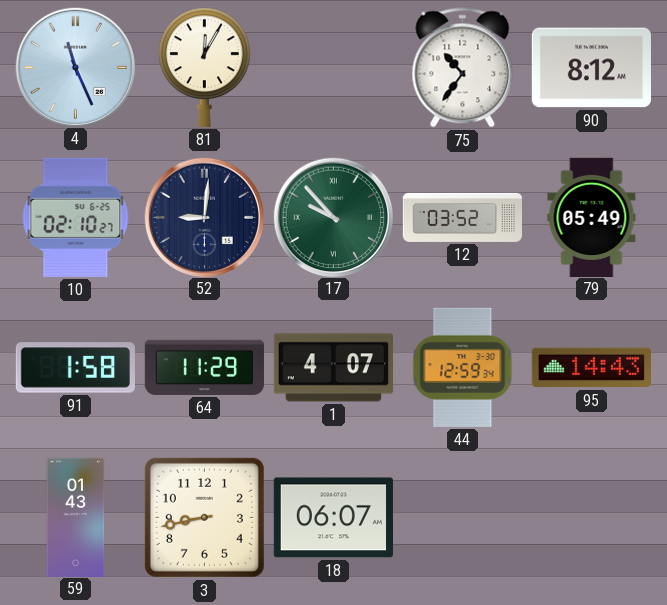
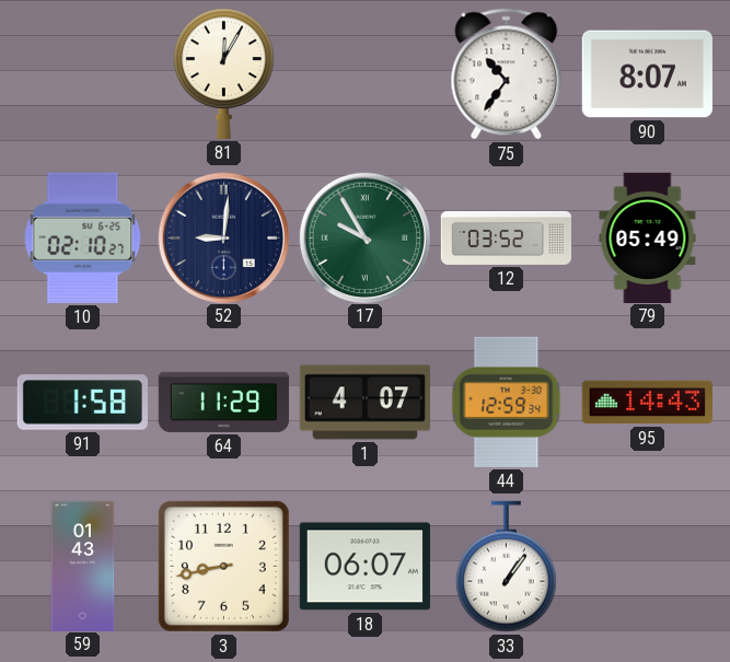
4: 11:26 -> none
90: 8:12 -> 8:07
17: 9:53 -> 9:55
33: none -> 1:06
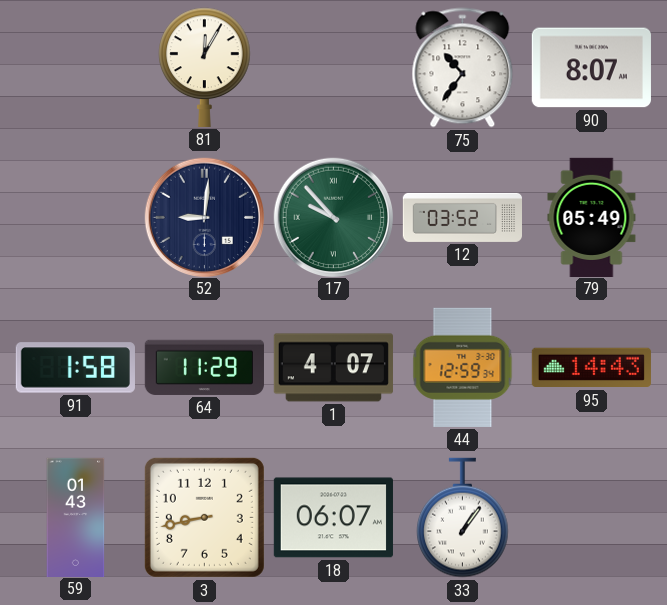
10: 02:10 -> none
17: 9:55 -> 9:53
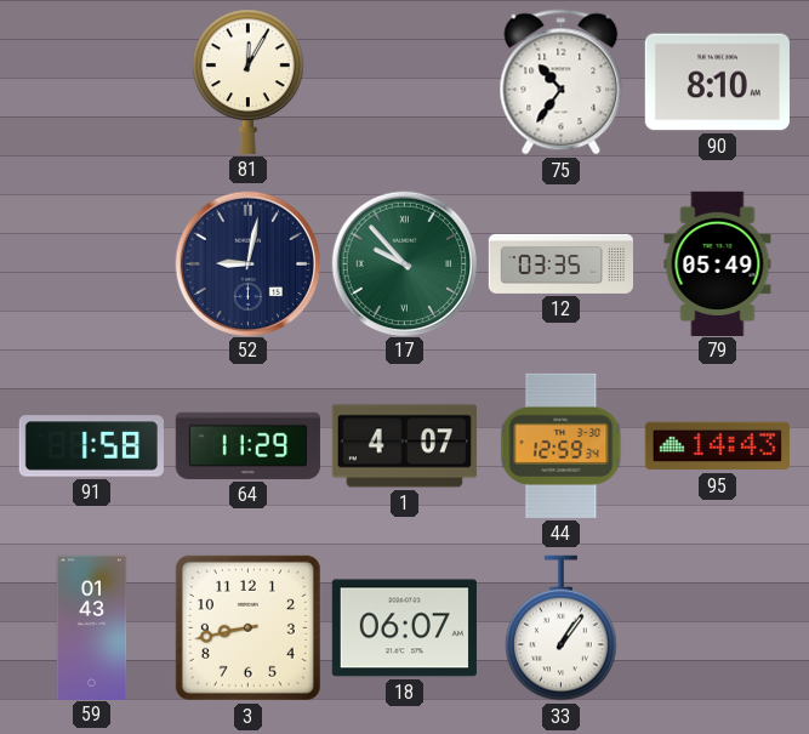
90: 8:07 -> 8:10
52: 9:01 -> 9:02
12: 03:52 -> 03:35
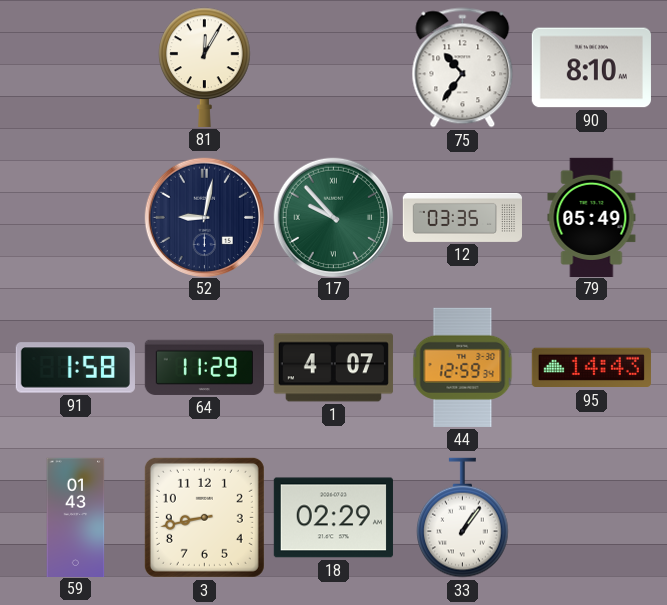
18: 06:07 -> 02:29
